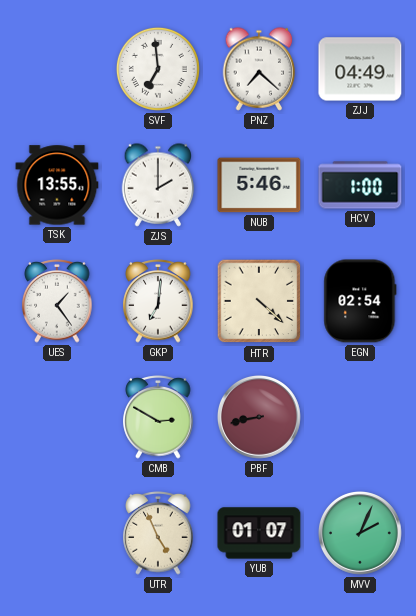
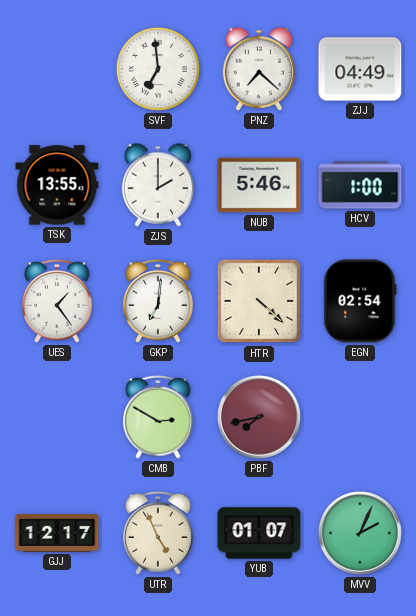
PBF: 8:43 -> 7:43
GJJ: none -> 12:17
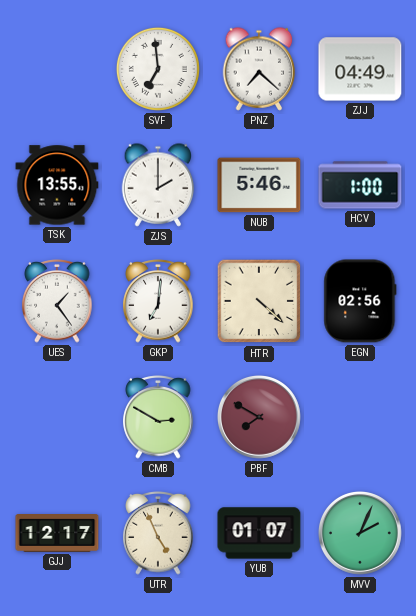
EGN: 02:54 -> 02:56
PBF: 7:43 -> 7:50
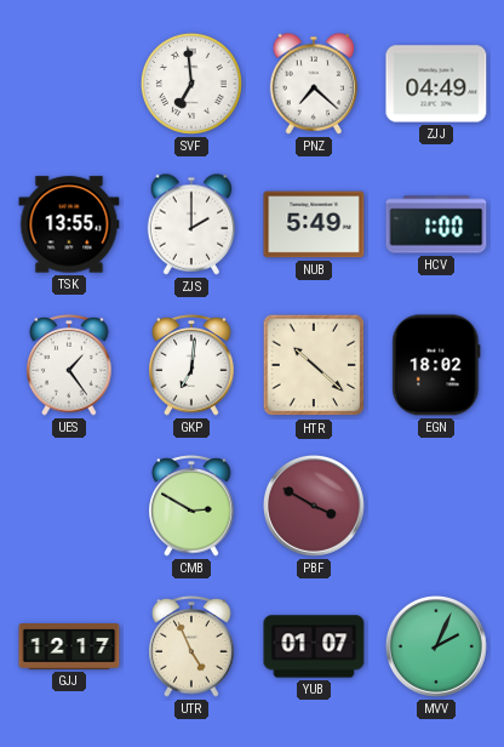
NUB: 5:46 -> 5:49
HTR: 4:22 -> 10:22
EGN: 02:56 -> 18:02
PBF: 7:50 -> 3:50
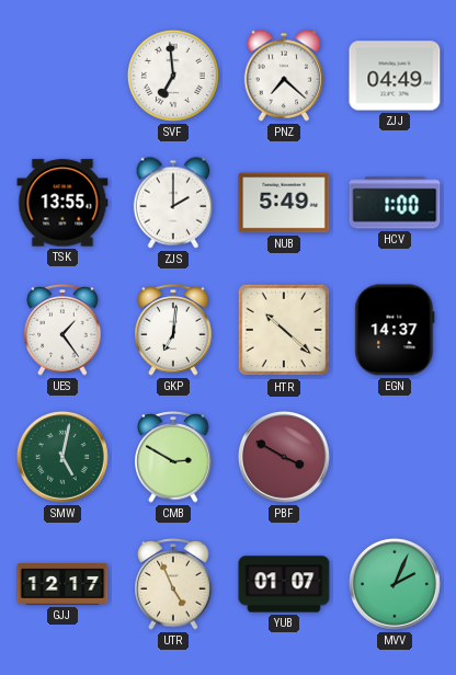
EGN: 18:02 -> 14:37
SMW: none -> 5:02
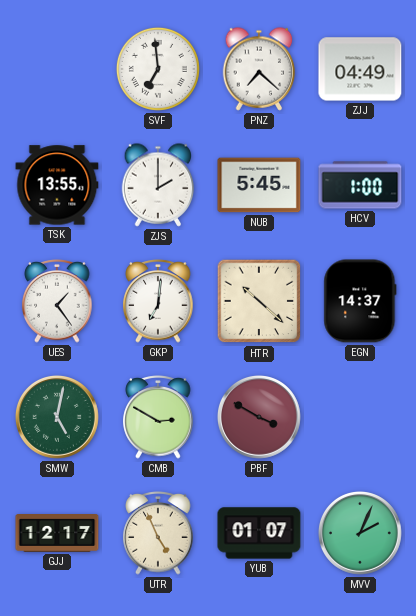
NUB: 5:49 -> 5:45
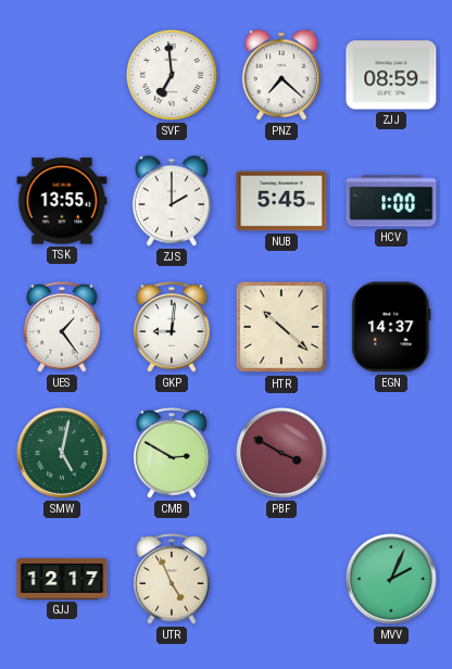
ZJJ: 04:49 -> 08:59
GKP: 7:01 -> 9:01
YUB: 01:07 -> none
